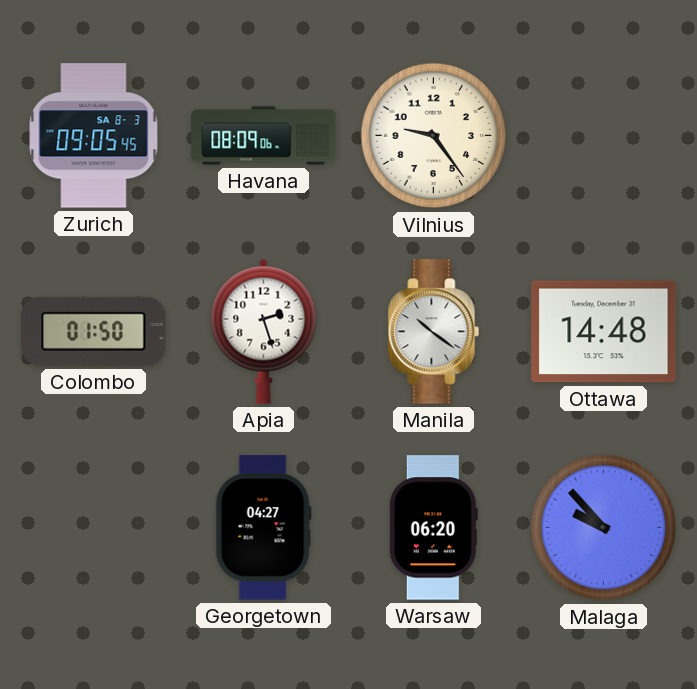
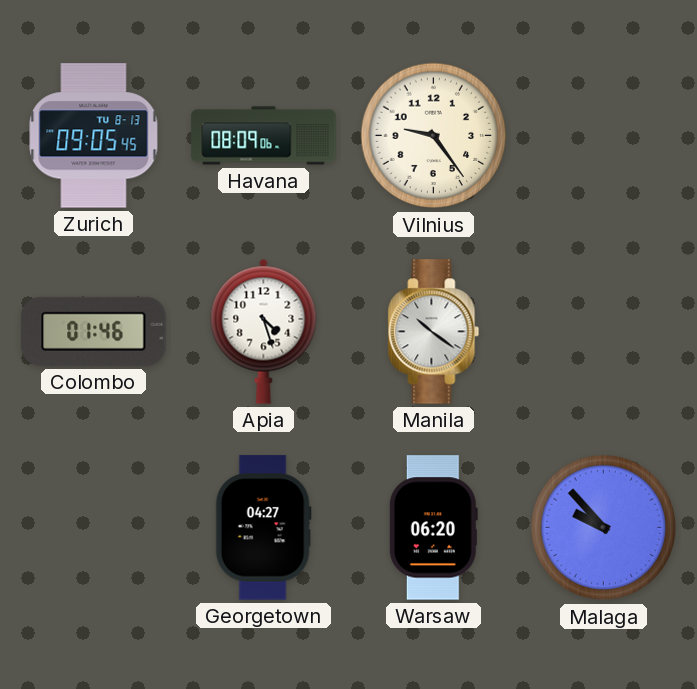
Zurich date: SA 8-3 -> TU 8-13
Colombo: 01:50 -> 01:46
Apia: 2:27 -> 4:27
Ottawa: 14:48 -> none
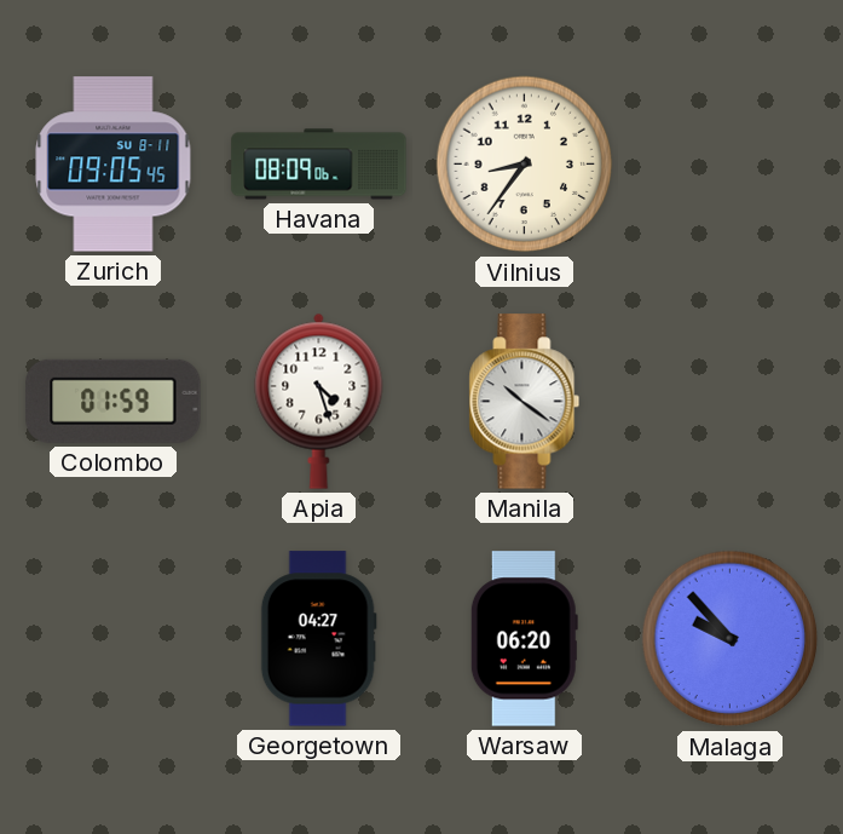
Zurich date: TU 8-13 -> SU 8-11
Vilnius: 9:24 -> 8:36
Colombo: 01:46 -> 01:59
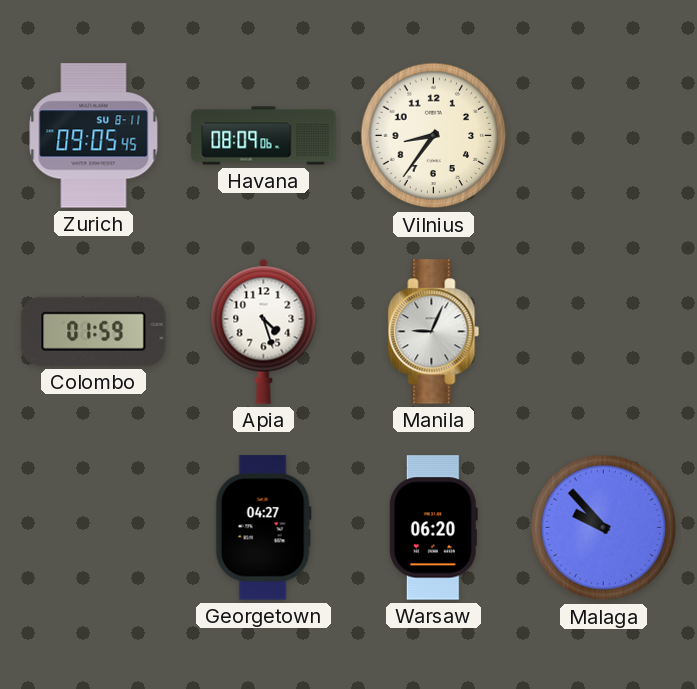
Manila: 10:21 -> 9:04
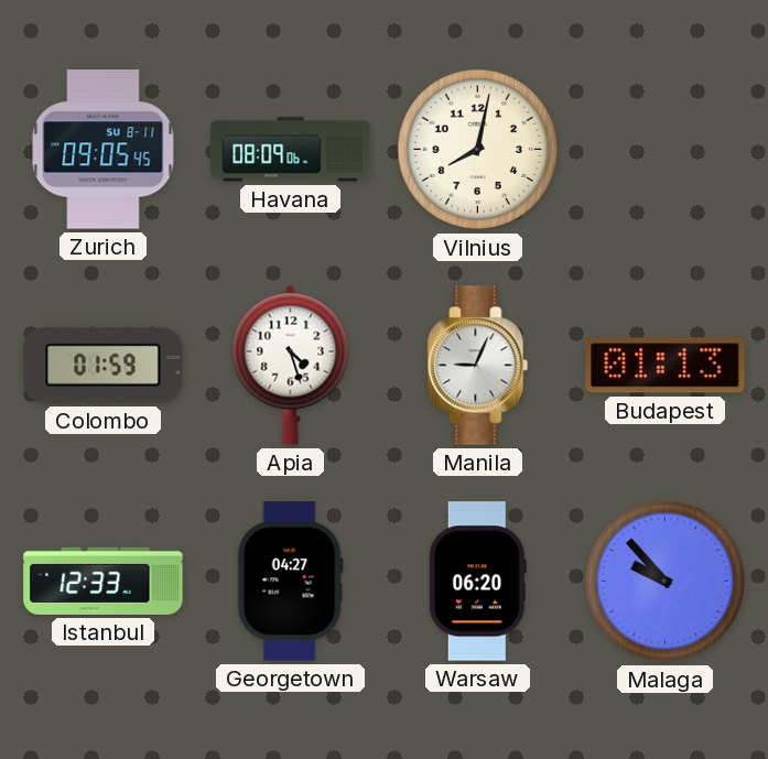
Vilnius: 8:36 -> 8:02
Budapest: none -> 01:13
Istanbul: none -> 12:33
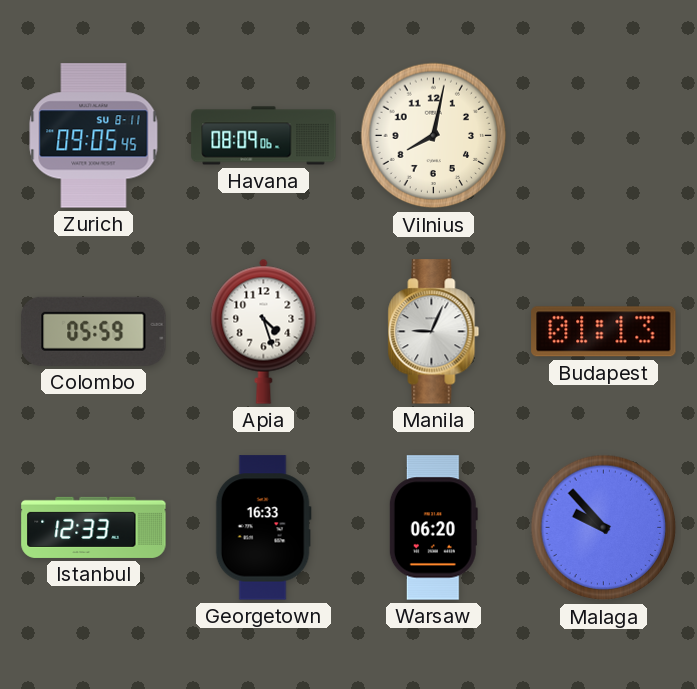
Colombo: 01:59 -> 05:59
Georgetown: 04:27 -> 16:33
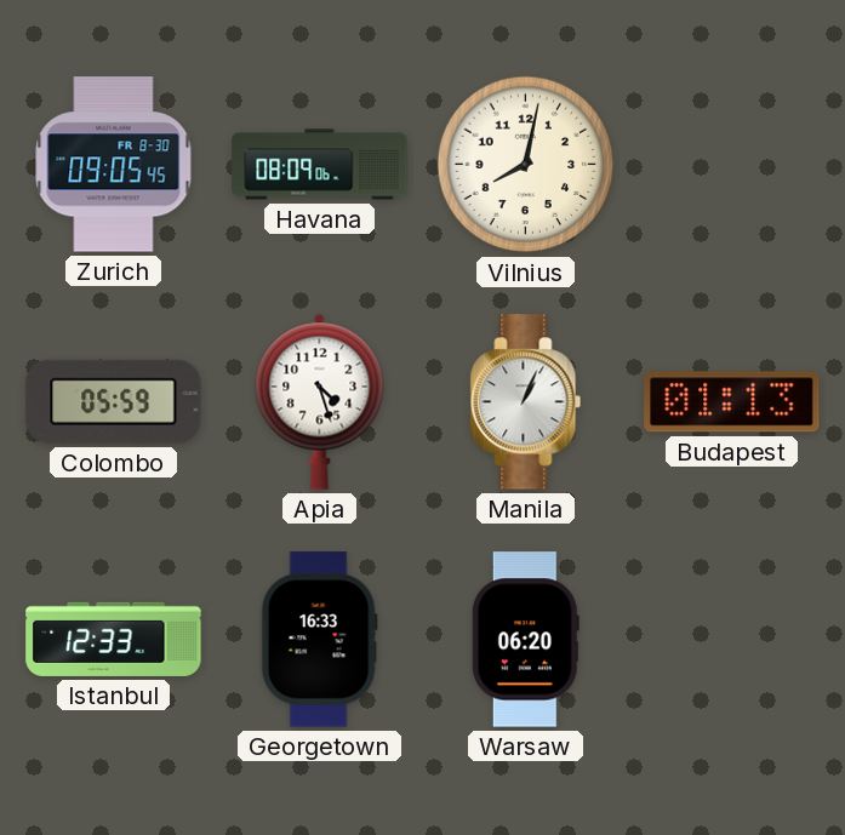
Zurich date: SU 8-11 -> FR 8-30
Manila: 9:04 -> 1:04
Malaga: 9:53 -> none
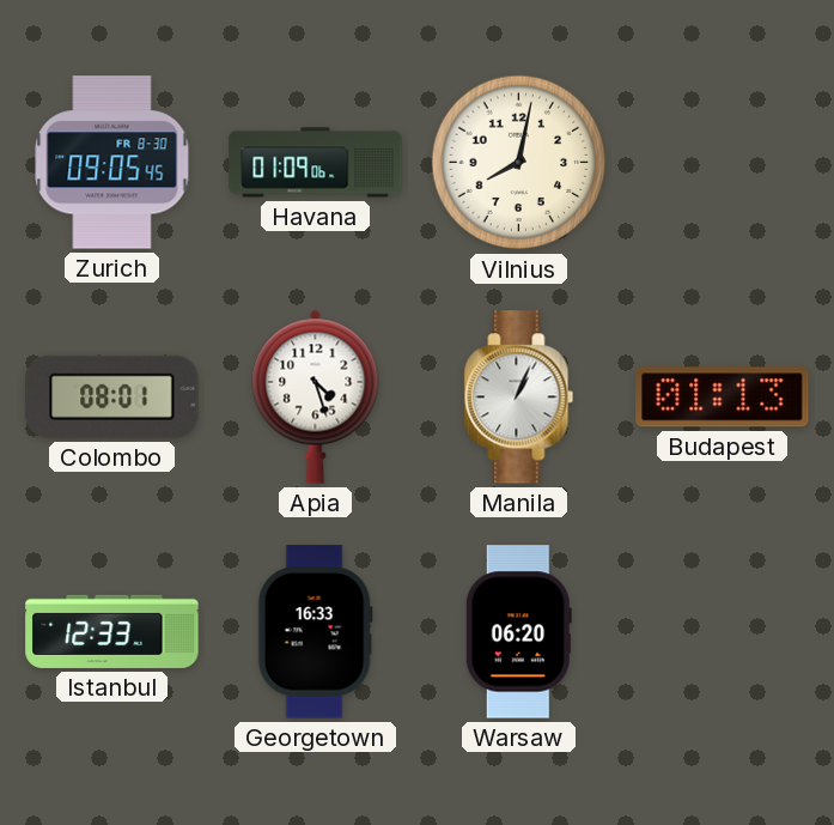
Havana: 08:09 -> 01:09
Colombo: 05:59 -> 08:01
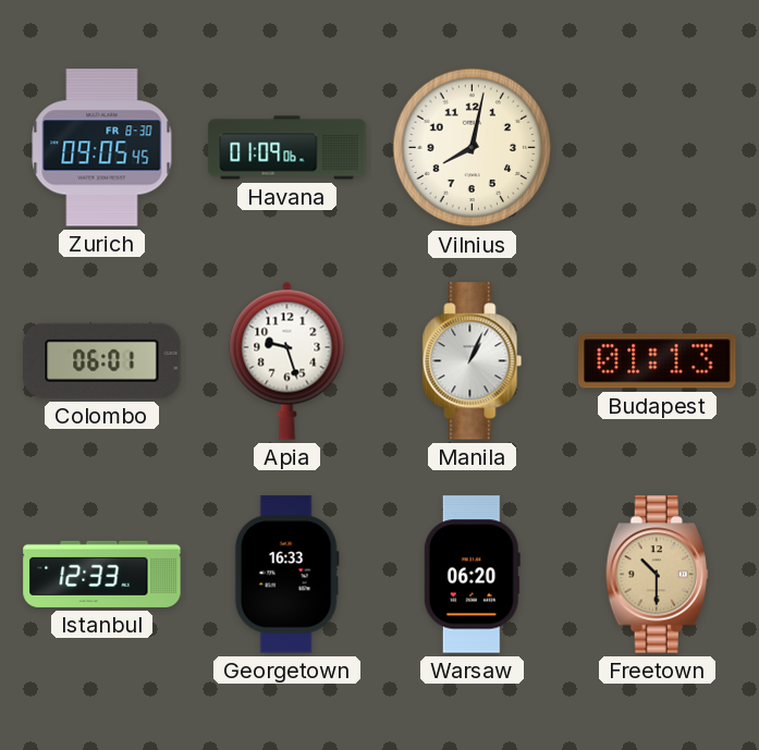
Colombo: 08:01 -> 06:01
Apia: 4:27 -> 9:27
Freetown: none -> 10:30
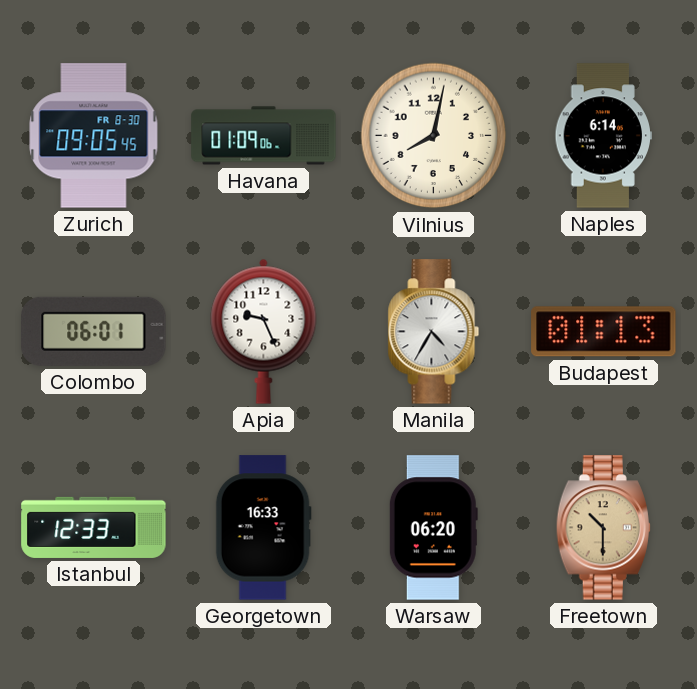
Naples: none -> 6:14
Apia: 9:27 -> 9:26
Manila: 1:04 -> 4:35
